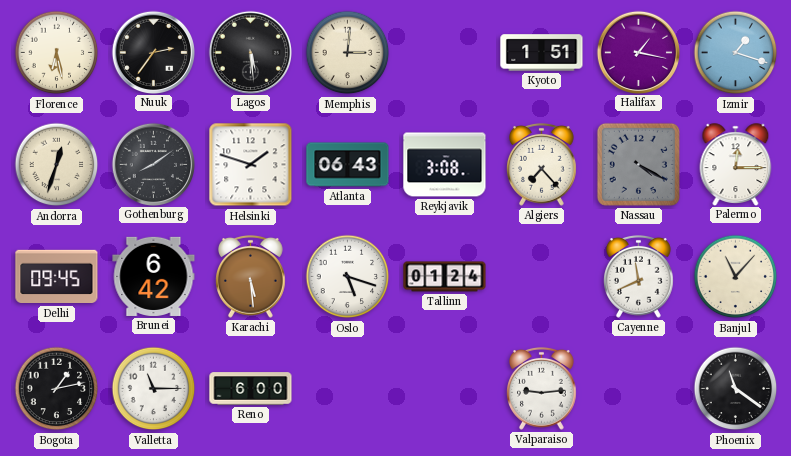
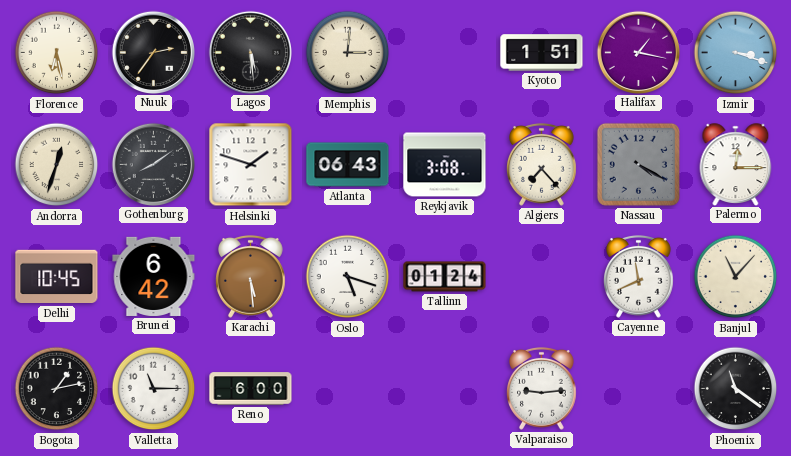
Izmir: 1:18 -> 3:18
Delhi: 09:45 -> 10:45
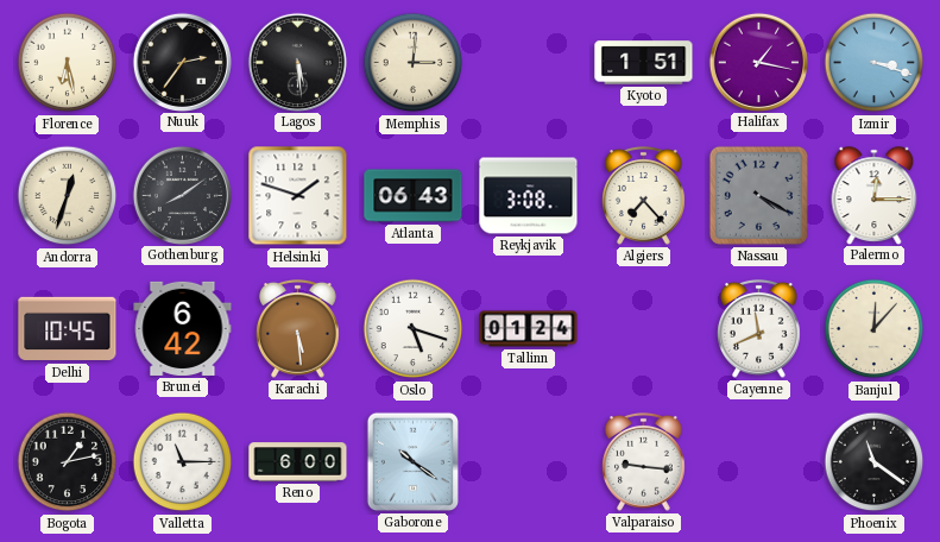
Banjul: 11:07 -> 12:07
Gaborone: none -> 10:21
Valparaiso: 9:14 -> 9:16
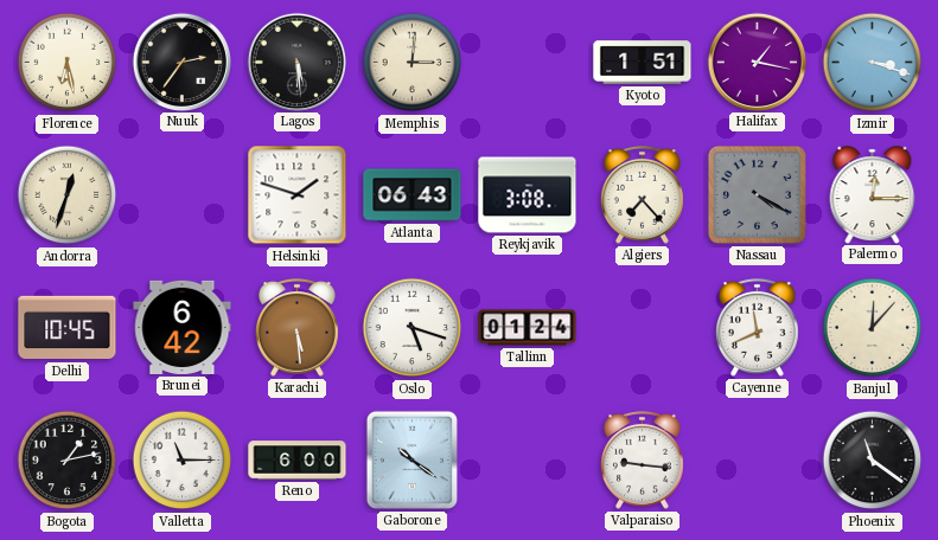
Gothenburg: 8:09 -> none
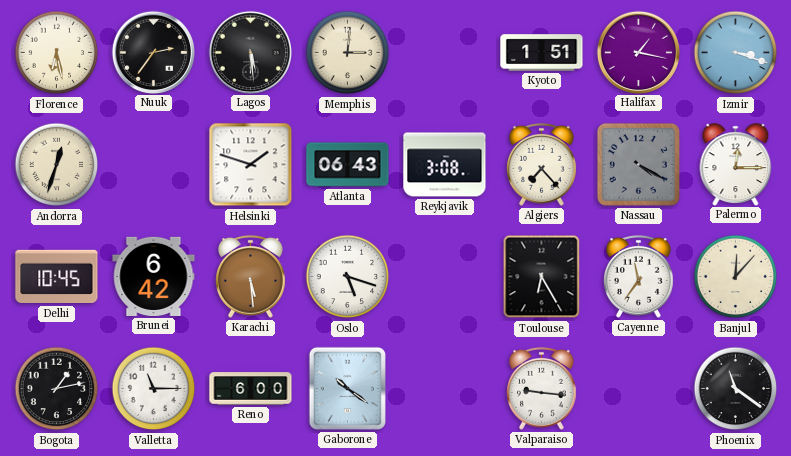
Tallinn: 01:24 -> none
Toulouse: none -> 6:25
Cayenne: 11:41 -> 11:36
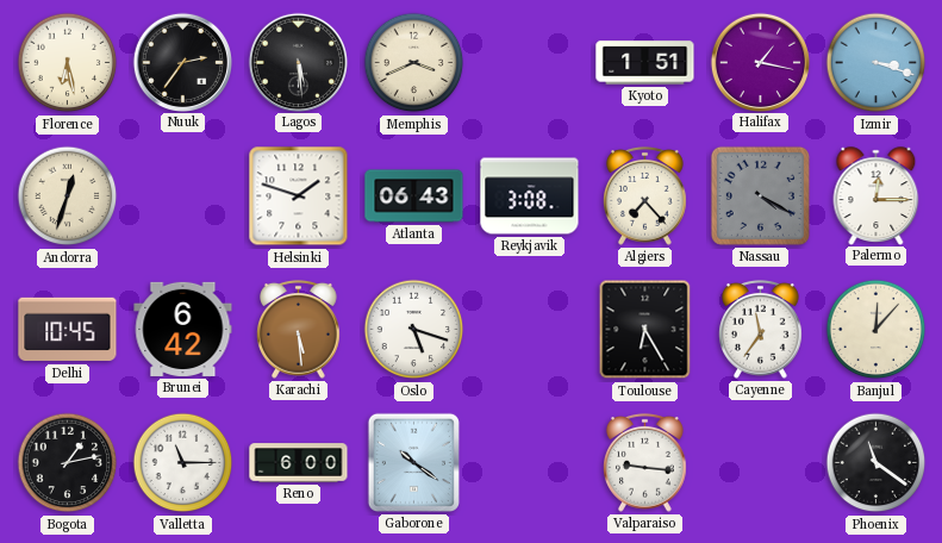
Memphis: 3:01 -> 3:41
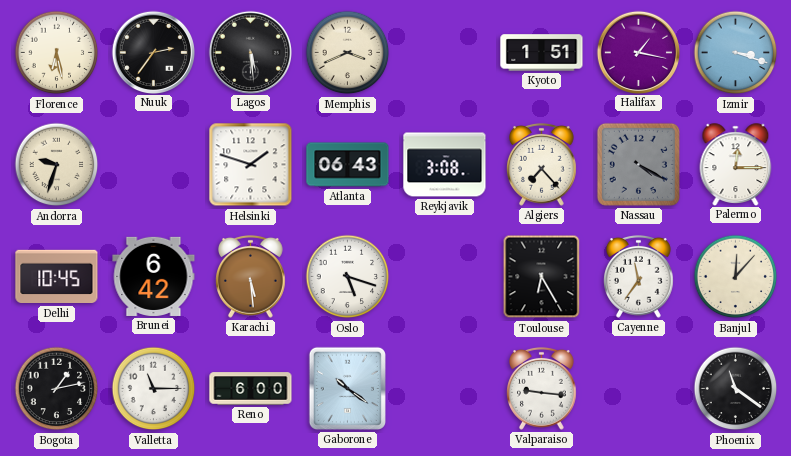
Andorra: 12:33 -> 9:33
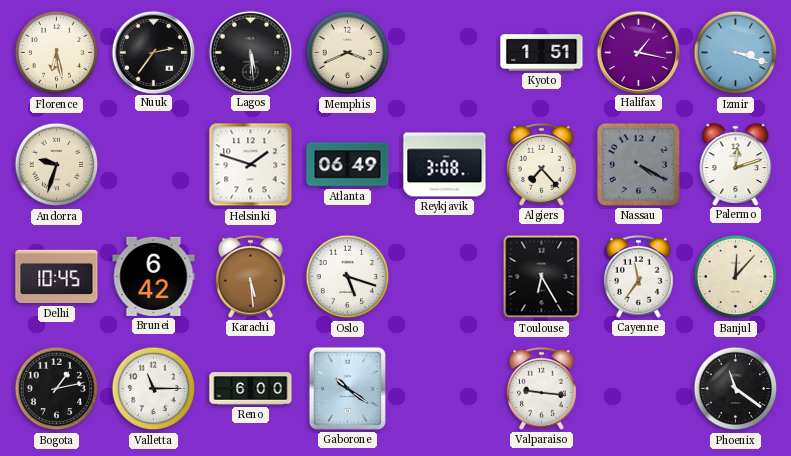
Atlanta: 06:43 -> 06:49
Palermo: 12:15 -> 12:12
